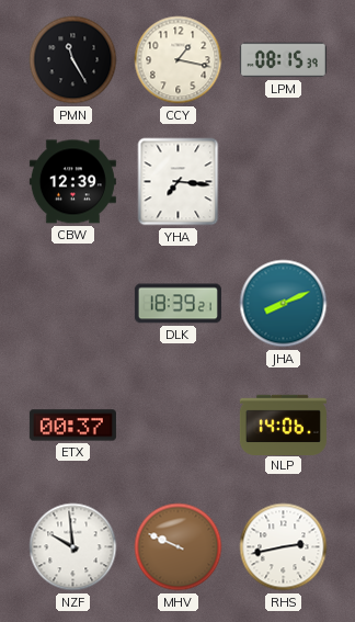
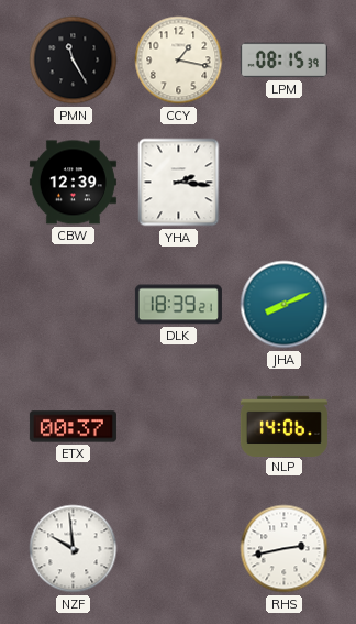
YHA: 7:16 -> 2:16
MHV: 9:49 -> none
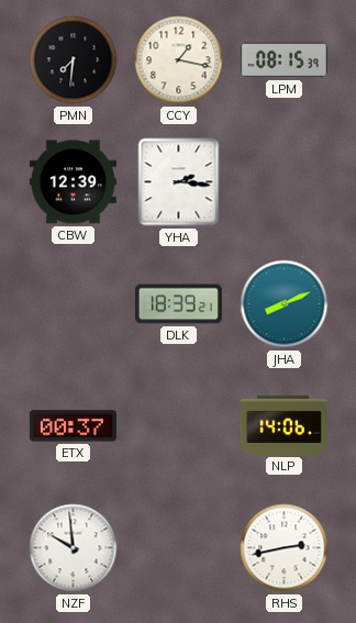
PMN: 11:25 -> 7:31
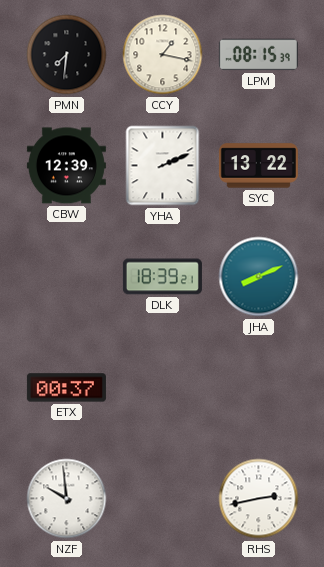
YHA: 2:16 -> 2:11
SYC: none -> 13:22
NLP: 14:06 -> none
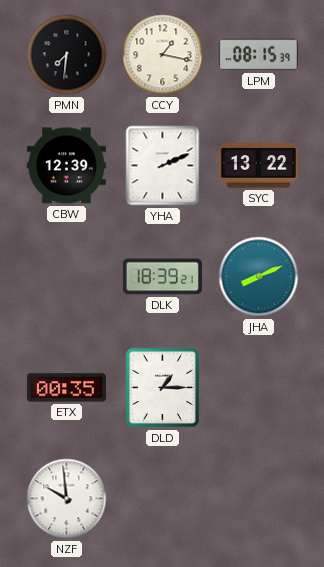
ETX: 00:37 -> 00:35
DLD: none -> 1:15
RHS: 2:43 -> none
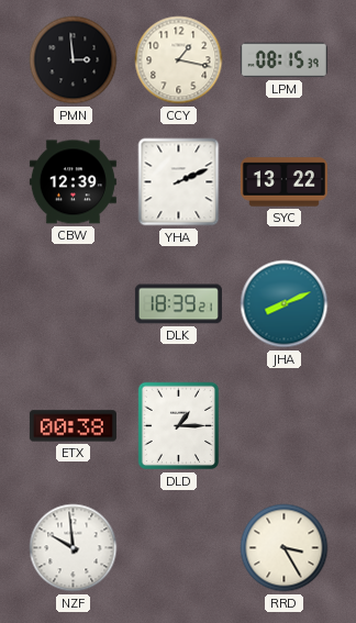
PMN: 7:31 -> 2:59
ETX: 00:35 -> 00:38
RRD: none -> 3:25
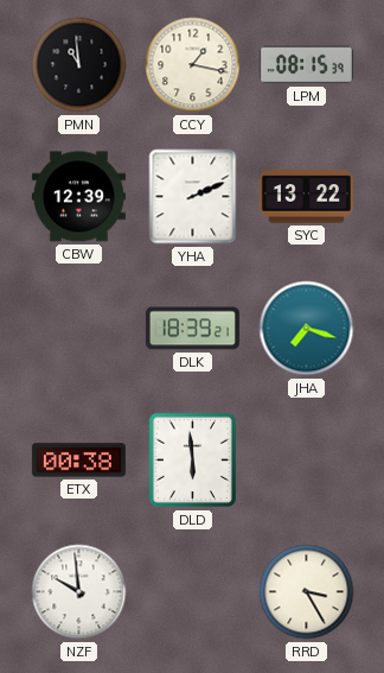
PMN: 2:59 -> 10:59
JHA: 8:11 -> 7:18
DLD: 1:15 -> 5:59
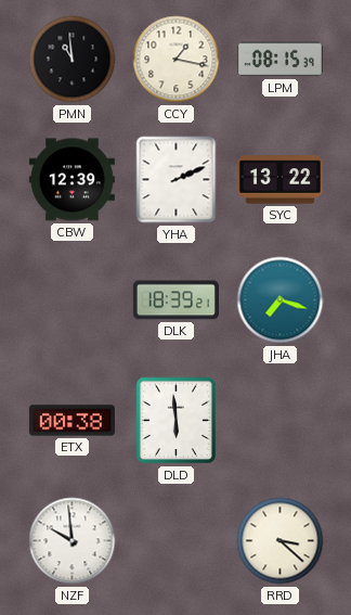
RRD: 3:25 -> 3:22
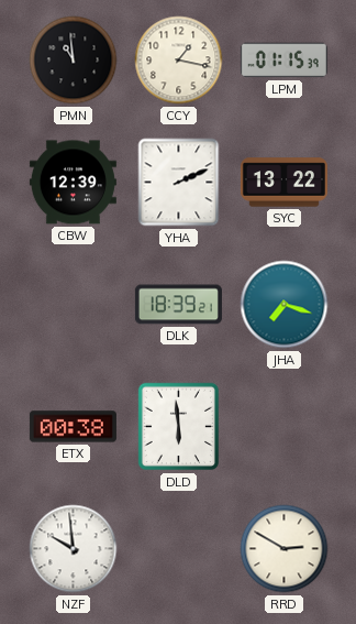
LPM: 08:15 -> 01:15
RRD: 3:22 -> 2:50
